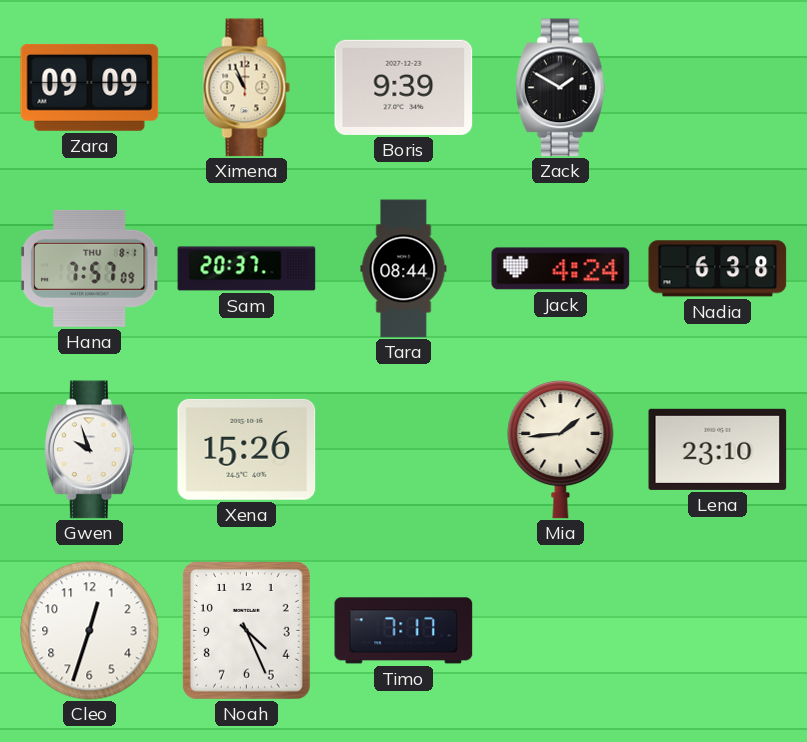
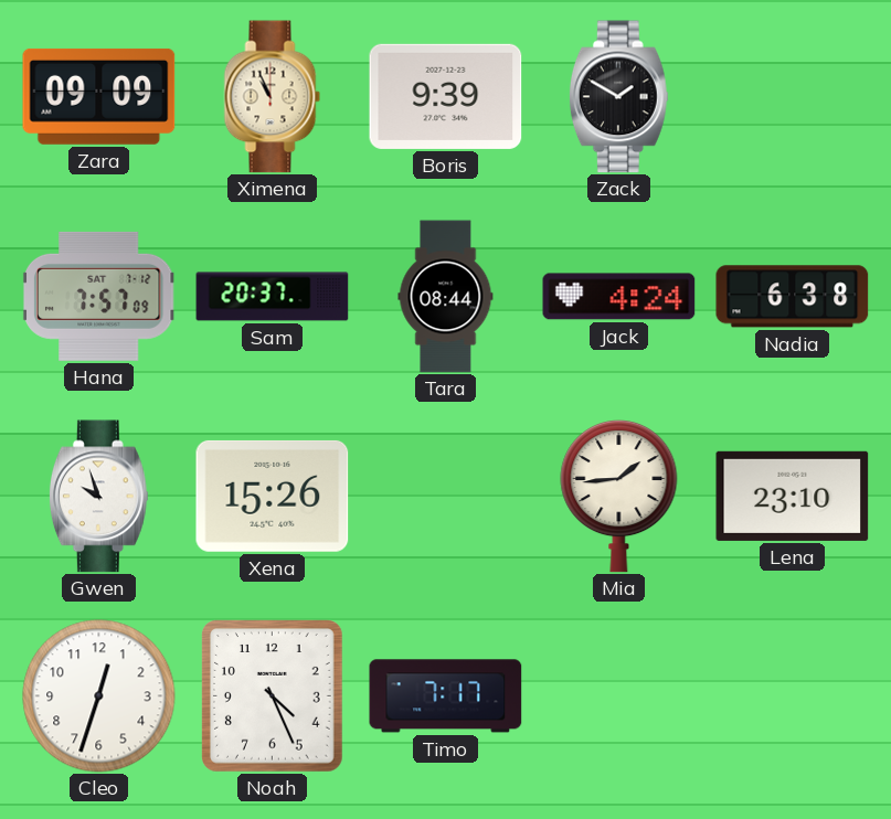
Hana date: THU 8-1 -> SAT 7-12
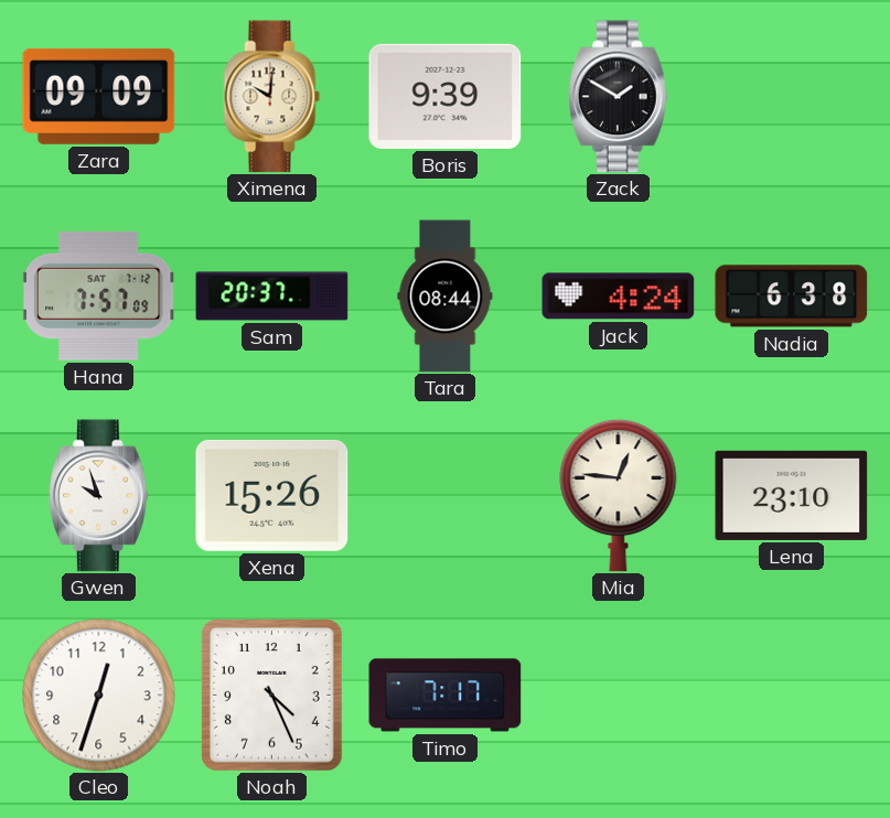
Ximena: 10:56 -> 10:01
Mia: 1:44 -> 12:46
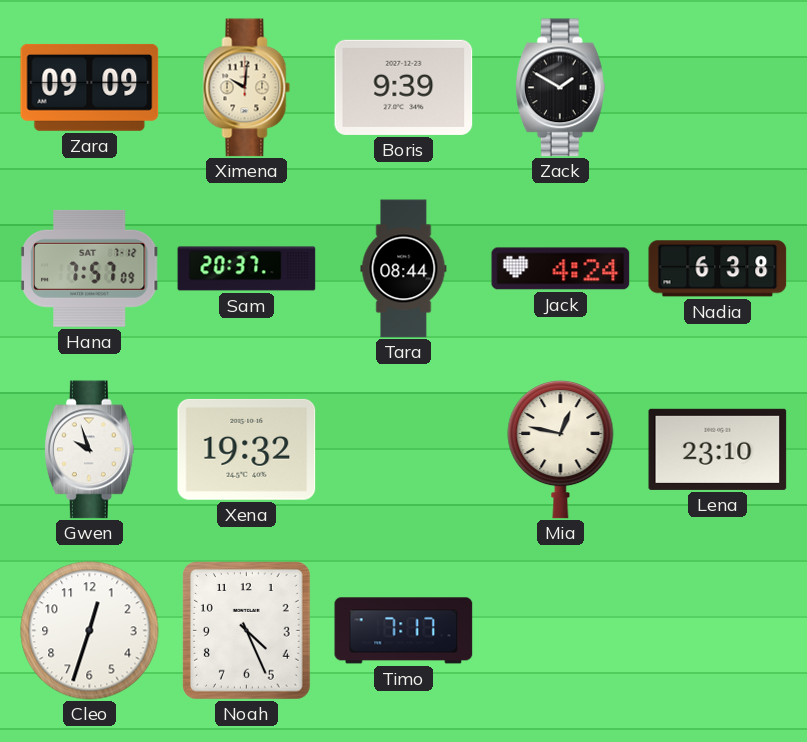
Xena: 15:26 -> 19:32
Mia: 12:46 -> 12:47
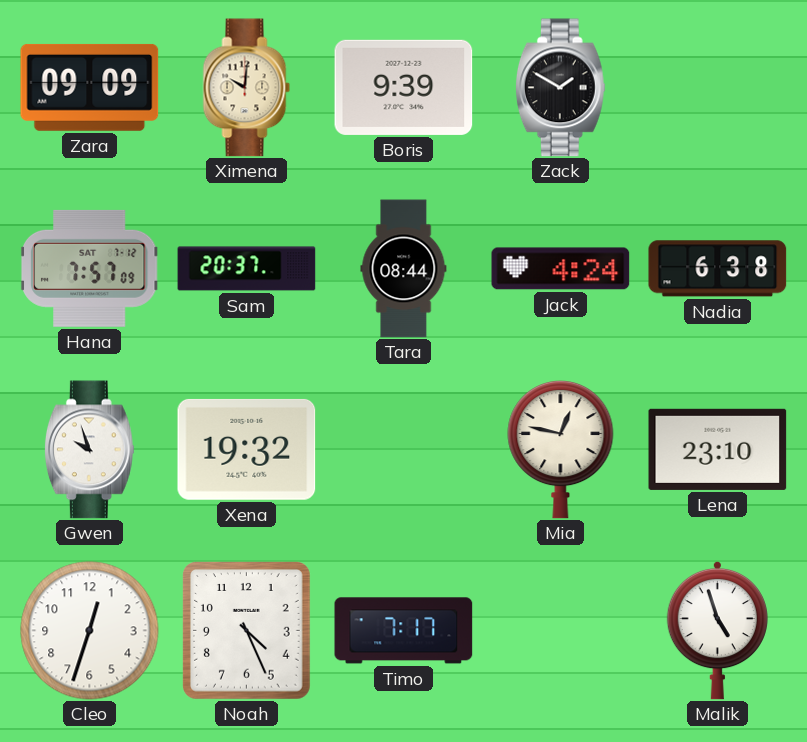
Malik: none -> 4:57
